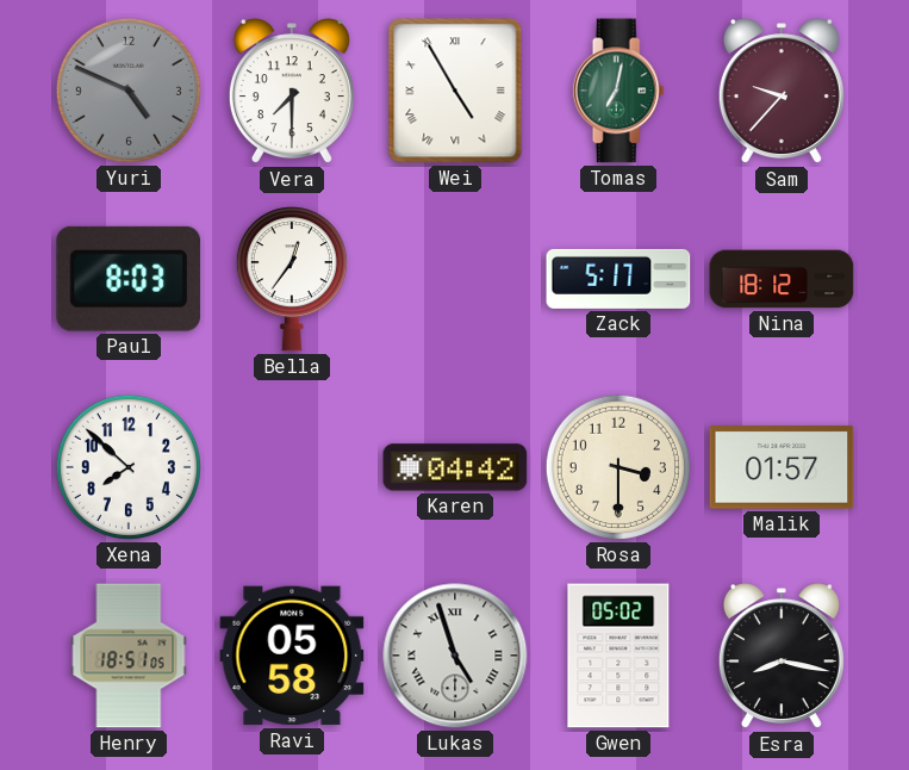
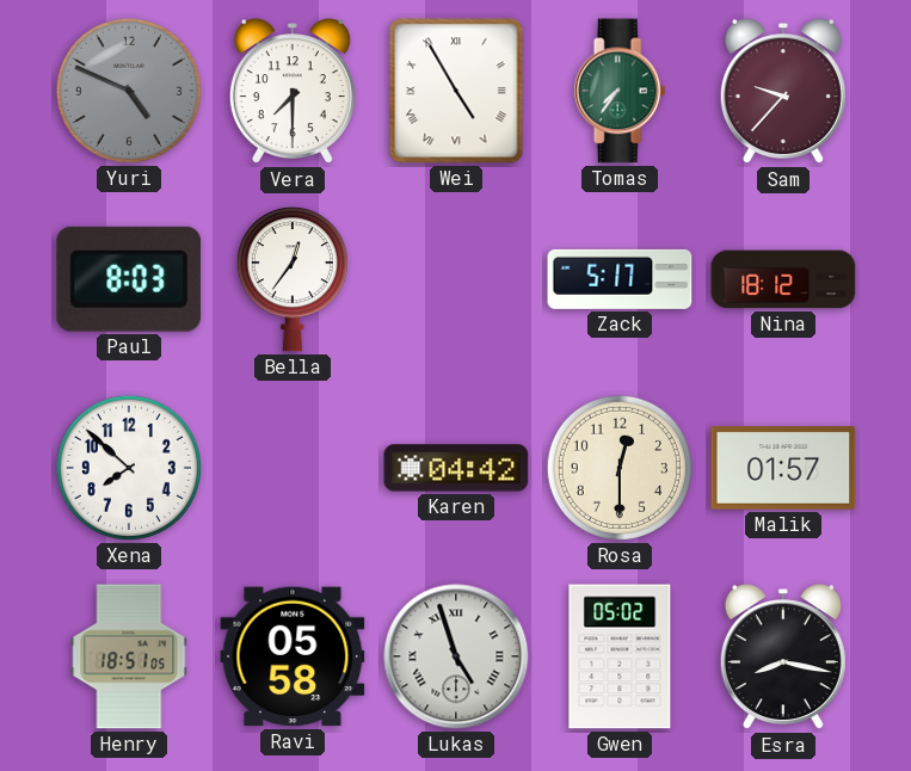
Tomas: 7:02 -> 7:36
Rosa: 3:30 -> 12:30
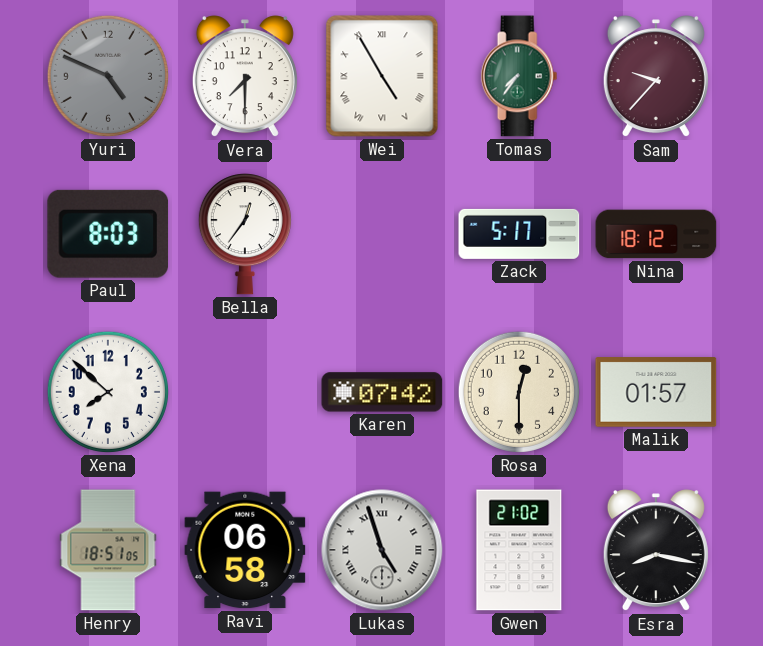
Karen: 04:42 -> 07:42
Ravi: 05:58 -> 06:58
Gwen: 05:02 -> 21:02
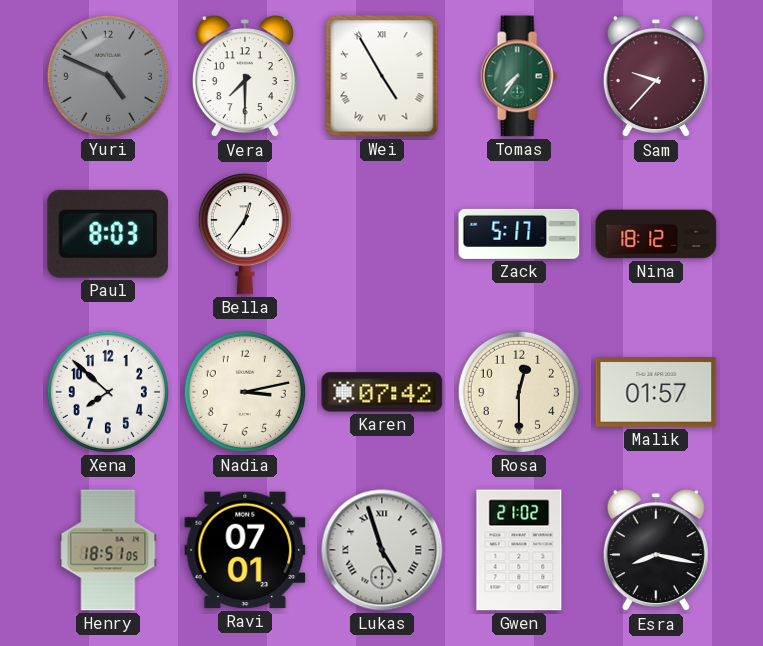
Nadia: none -> 3:13
Ravi: 06:58 -> 07:01
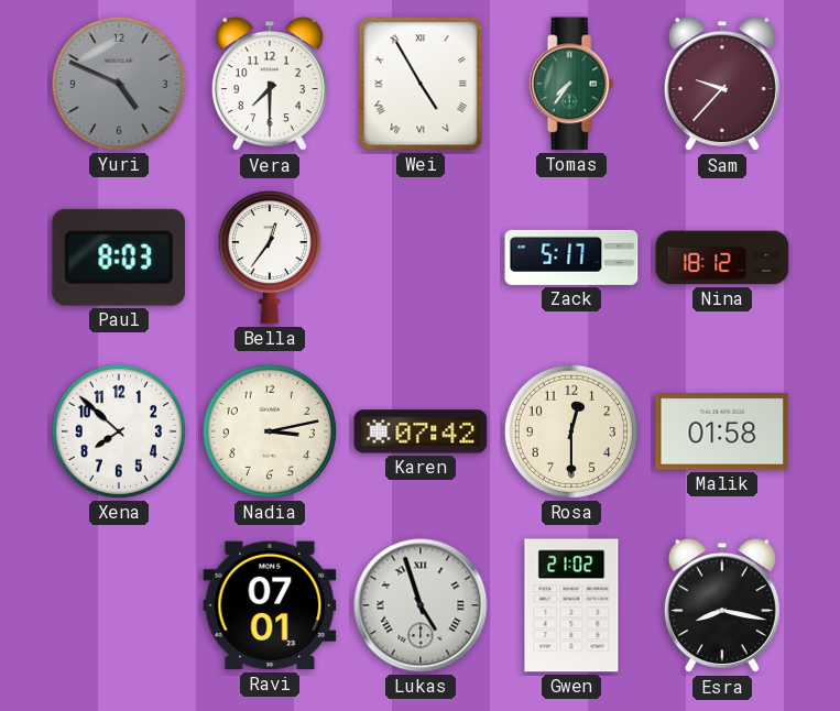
Malik: 01:57 -> 01:58
Henry: 18:51 -> none
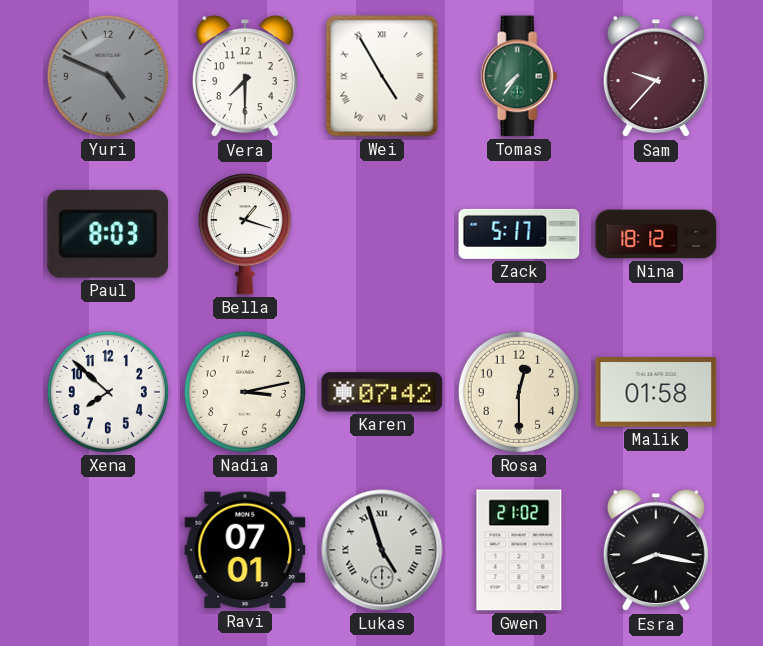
Bella: 12:36 -> 1:18
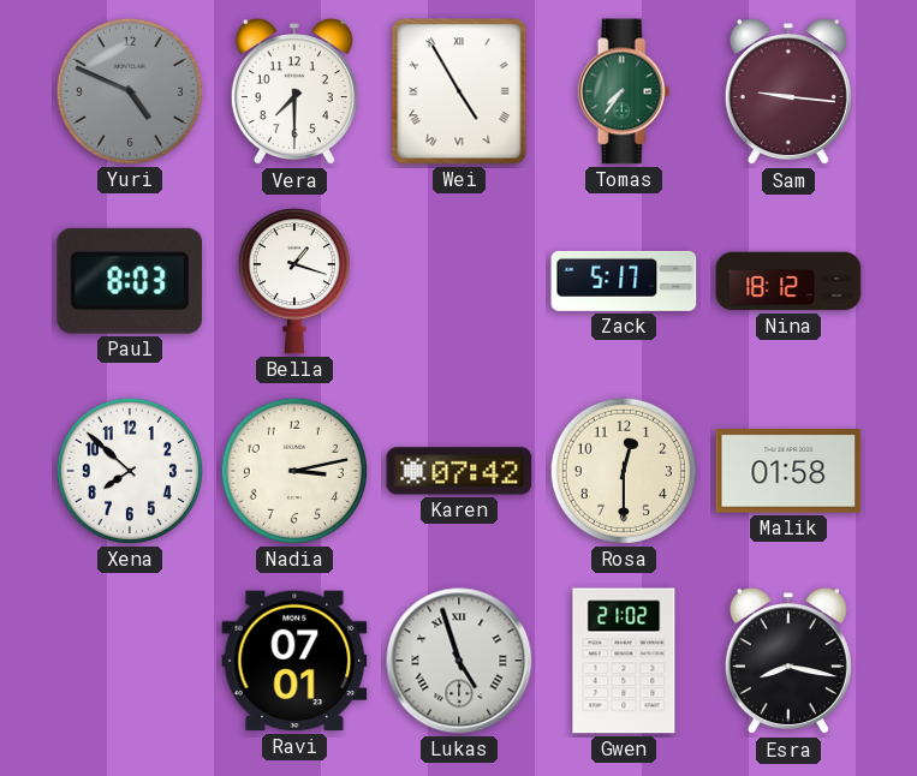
Sam: 9:37 -> 9:16
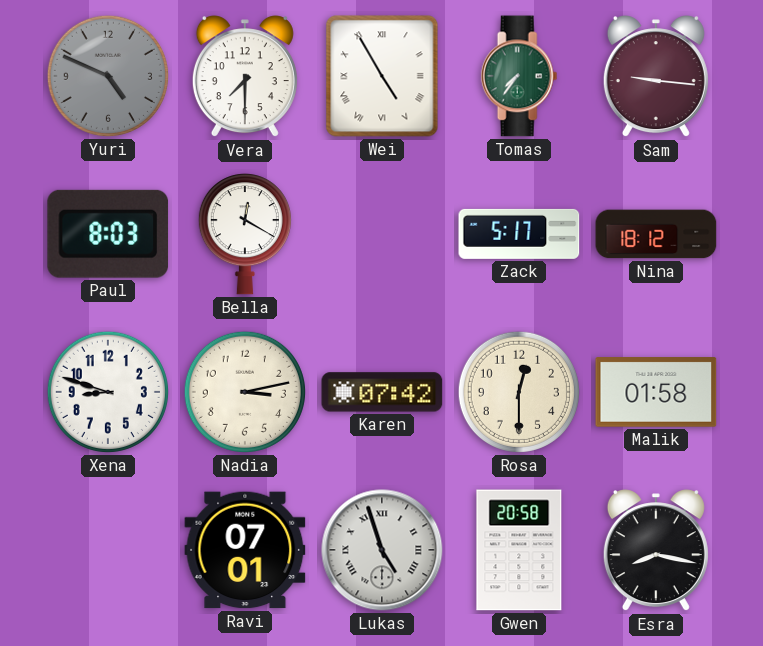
Bella: 1:18 -> 12:20
Xena: 7:52 -> 8:48
Gwen: 21:02 -> 20:58
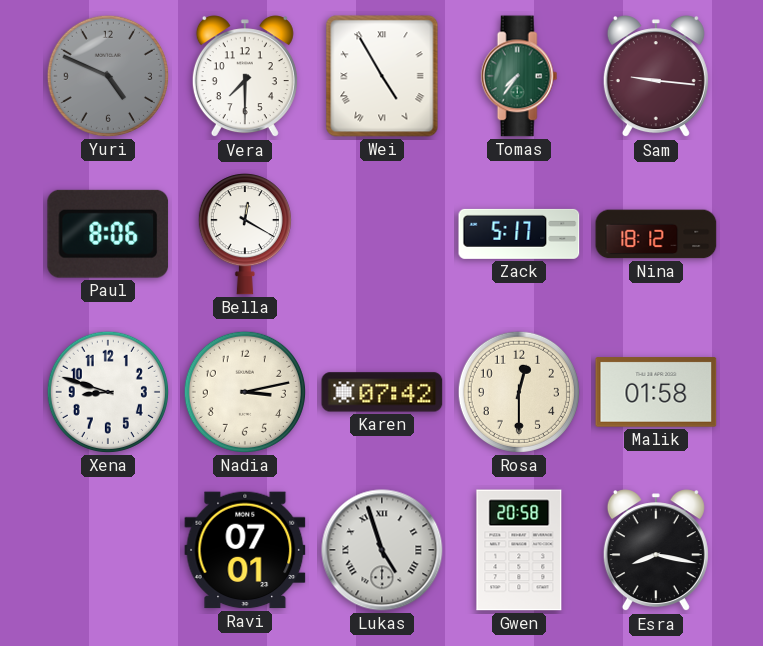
Paul: 8:03 -> 8:06
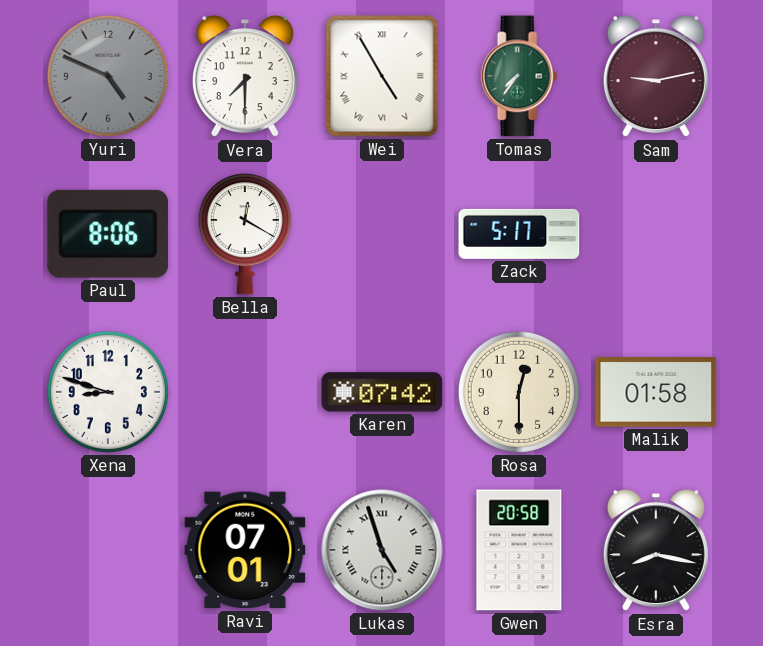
Sam: 9:16 -> 9:13
Nina: 18:12 -> none
Nadia: 3:13 -> none
